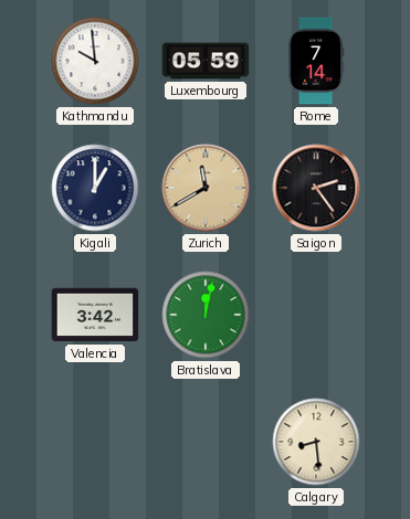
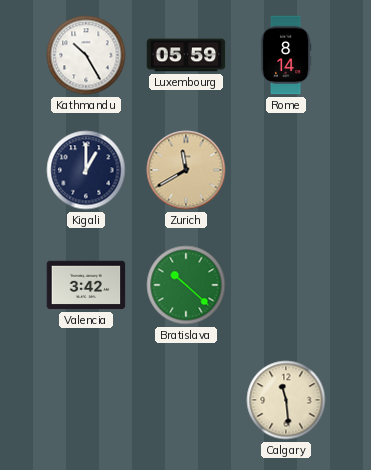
Kathmandu: 9:59 -> 10:25
Rome: 7:14 -> 8:14
Saigon: 2:24 -> none
Bratislava: 12:02 -> 10:22
Calgary: 8:29 -> 11:29
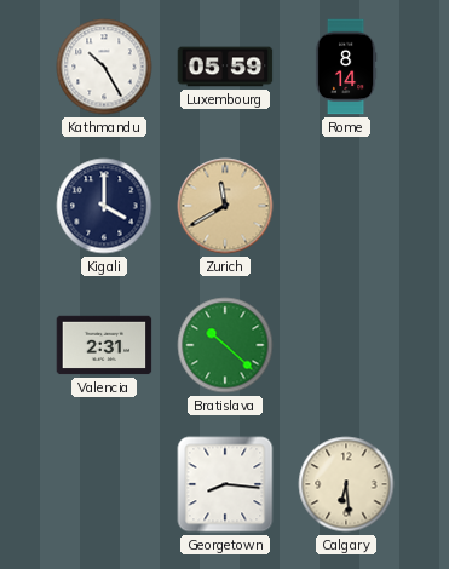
Kigali: 1:00 -> 4:00
Valencia: 3:42 -> 2:31
Georgetown: none -> 8:16
Calgary: 11:29 -> 6:29
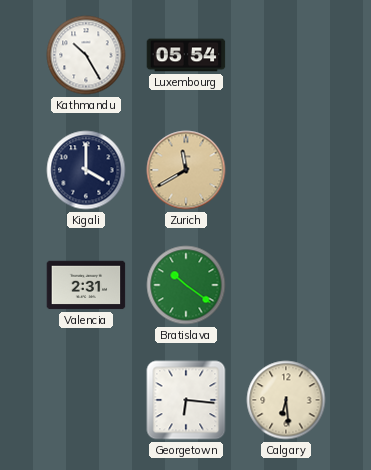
Luxembourg: 05:59 -> 05:54
Rome: 8:14 -> none
Bratislava: 10:22 -> 10:21
Georgetown: 8:16 -> 6:16
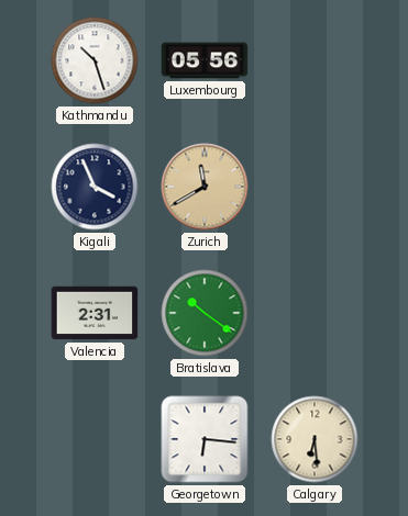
Kathmandu: 10:25 -> 10:27
Luxembourg: 05:54 -> 05:56
Kigali: 4:00 -> 3:56
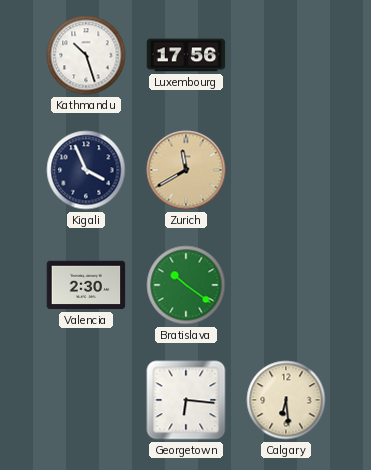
Luxembourg: 05:56 -> 17:56
Valencia: 2:31 -> 2:30
